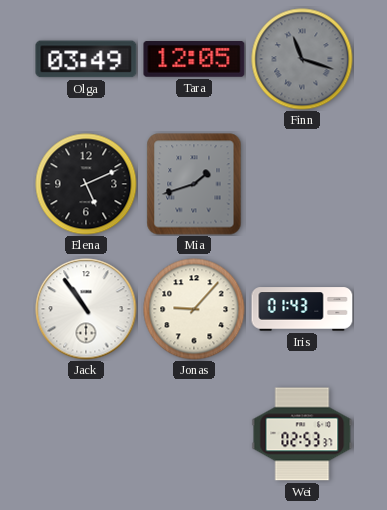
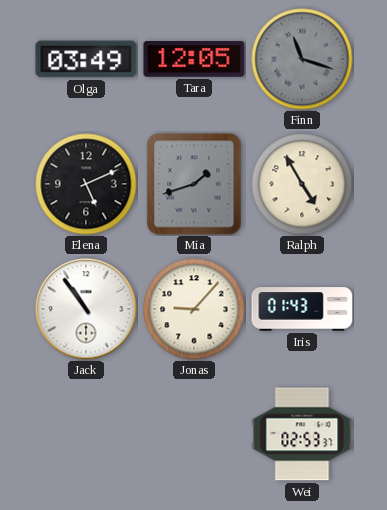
Ralph: none -> 4:55
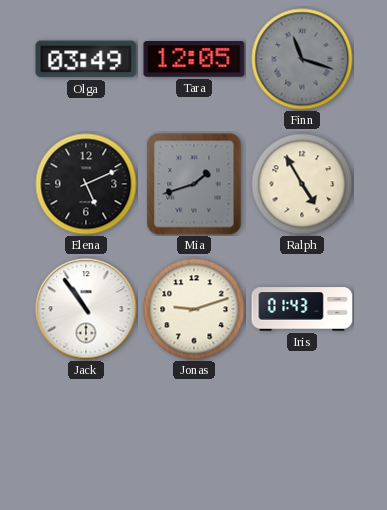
Jonas: 9:07 -> 9:12
Wei: 02:53 -> none
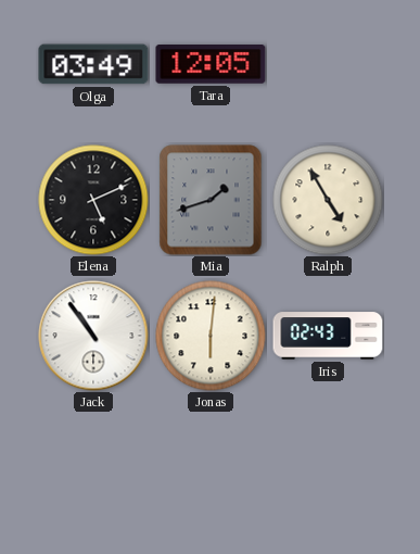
Finn: 11:18 -> none
Jonas: 9:12 -> 6:01
Iris: 01:43 -> 02:43
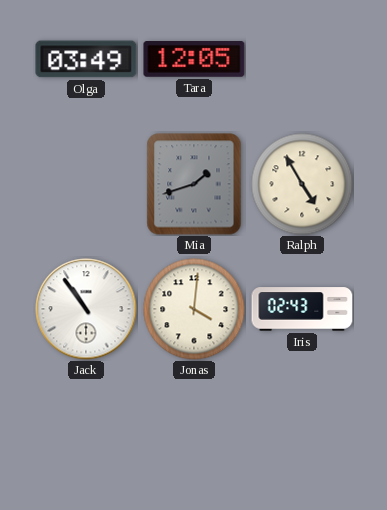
Elena: 5:11 -> none
Jonas: 6:01 -> 4:01
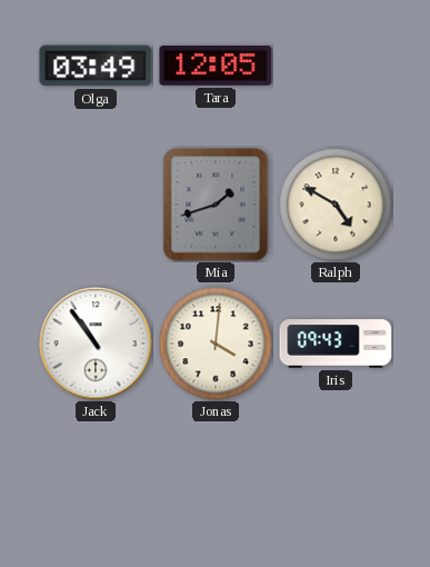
Ralph: 4:55 -> 4:50
Iris: 02:43 -> 09:43
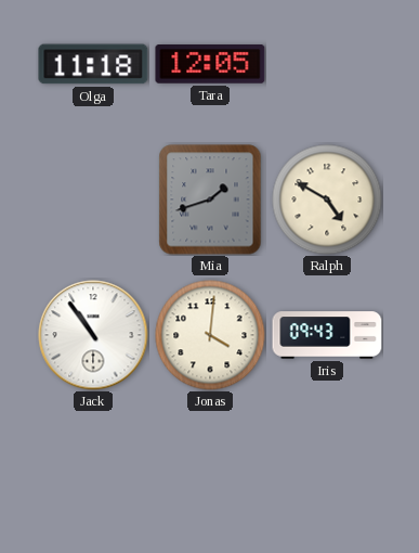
Olga: 03:49 -> 11:18
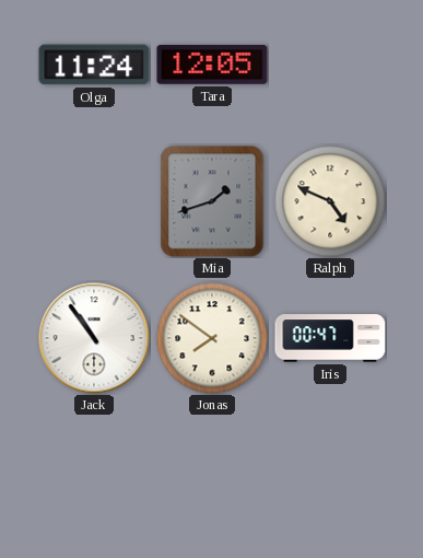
Olga: 11:18 -> 11:24
Ralph: 4:50 -> 4:49
Jonas: 4:01 -> 7:51
Iris: 09:43 -> 00:47
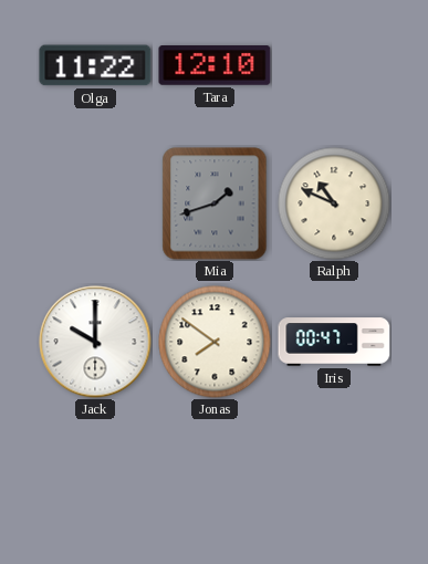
Olga: 11:24 -> 11:22
Tara: 12:05 -> 12:10
Ralph: 4:49 -> 10:49
Jack: 10:54 -> 10:00
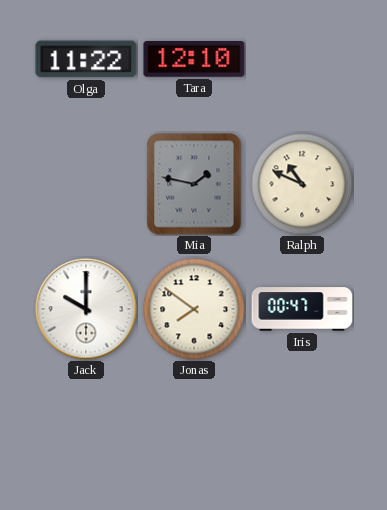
Mia: 1:42 -> 1:47
